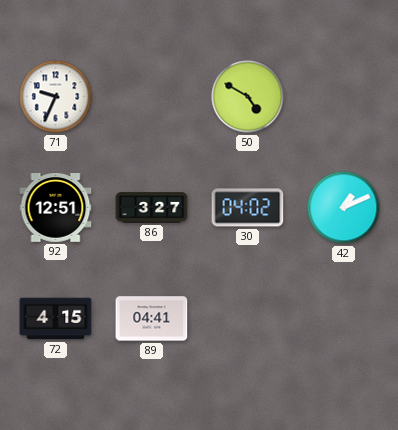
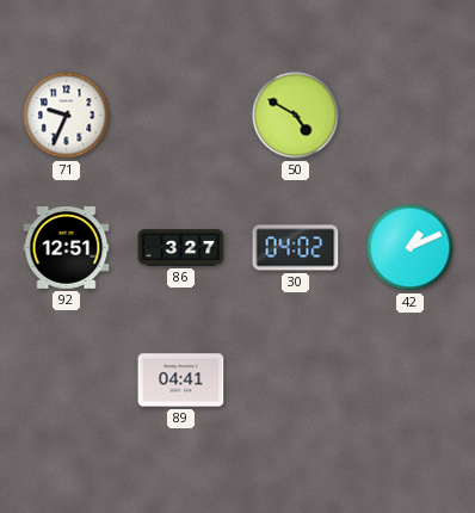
72: 4:15 -> none
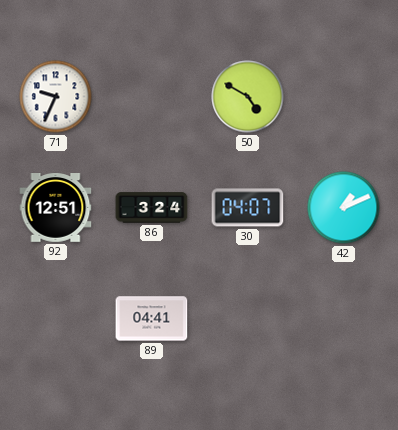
86: 3:27 -> 3:24
30: 04:02 -> 04:07
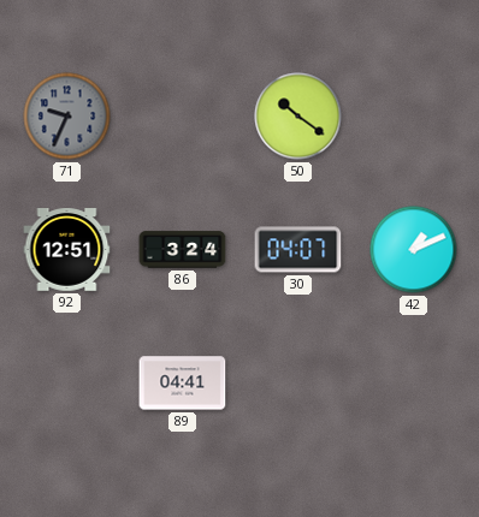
71 dial: white -> grey
50: 4:50 -> 10:21
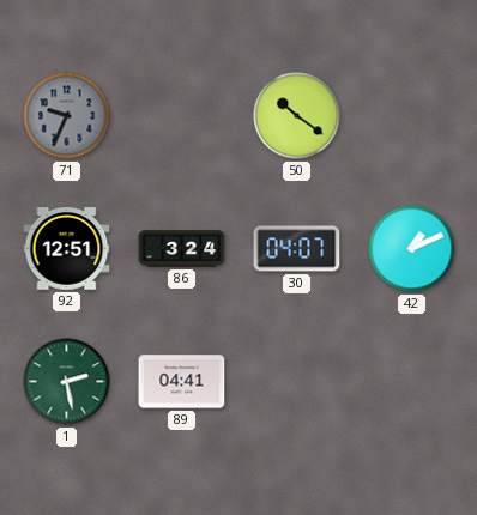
1: none -> 2:28
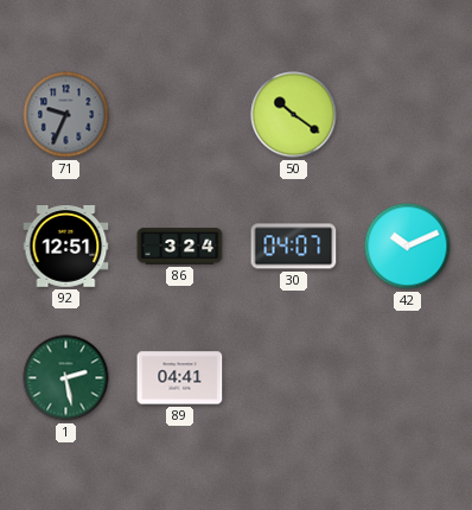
42: 1:11 -> 10:11
